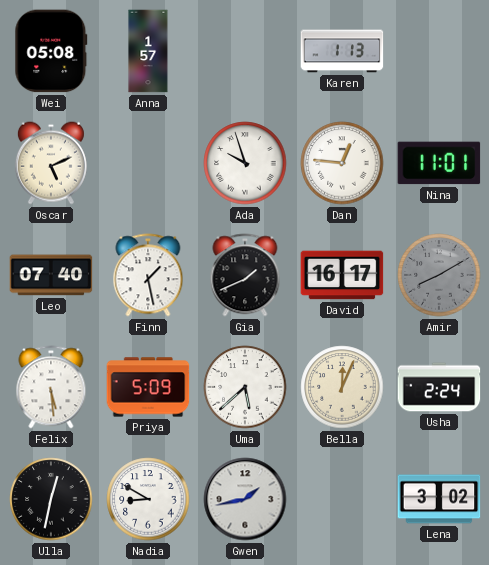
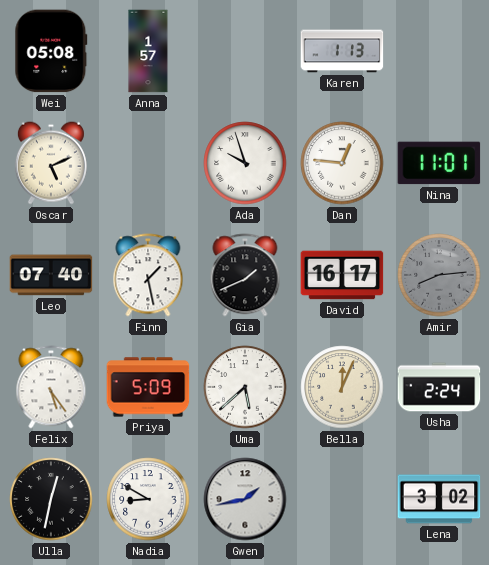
Amir: 8:10 -> 8:14
Felix: 5:29 -> 5:24
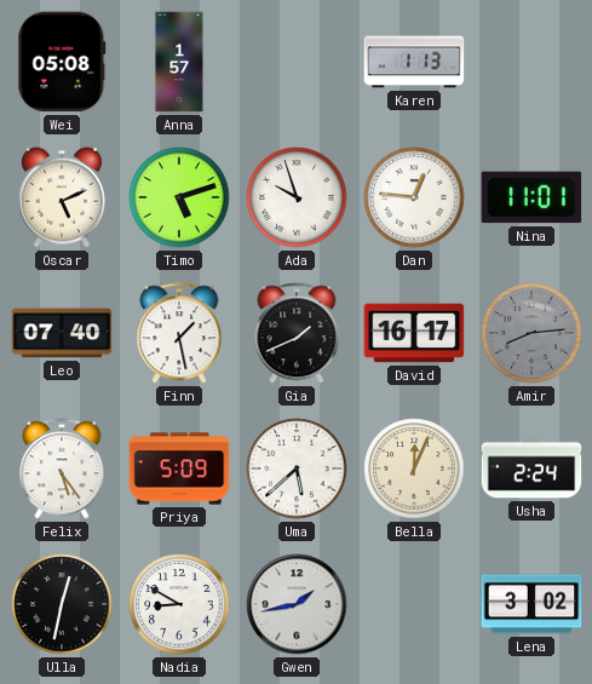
Timo: none -> 5:12
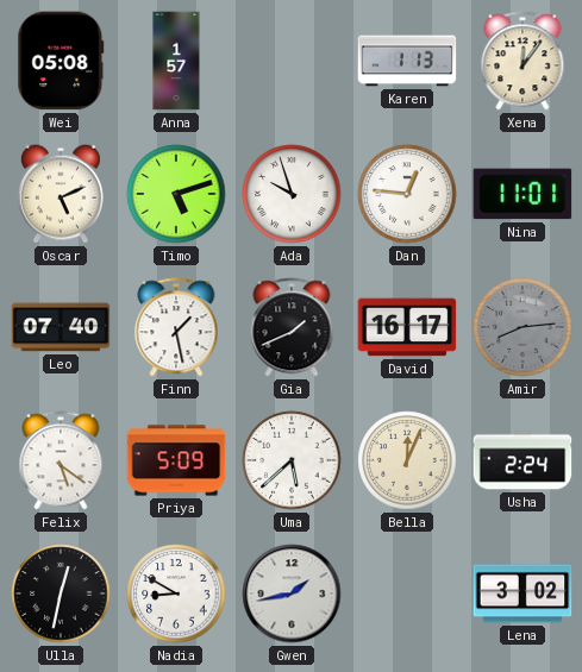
Xena: none -> 12:06
Felix: 5:24 -> 5:21
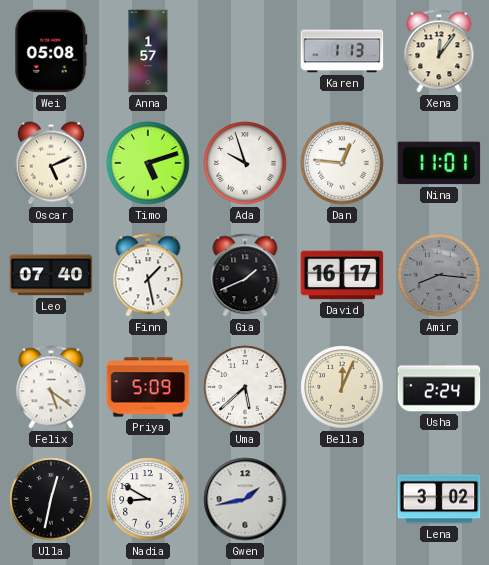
Amir: 8:14 -> 8:16
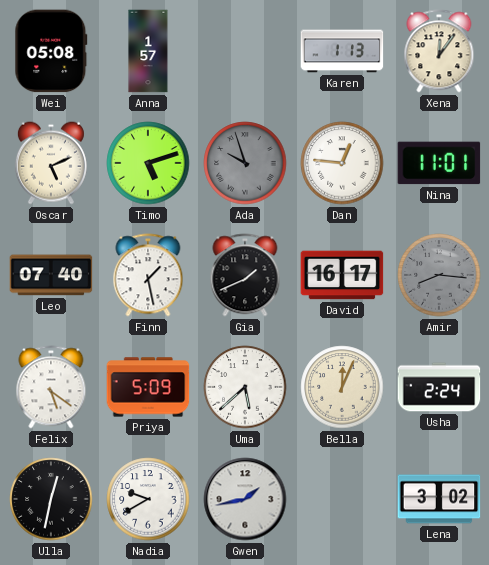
Ada dial: white -> grey
Nadia: 8:50 -> 9:40
